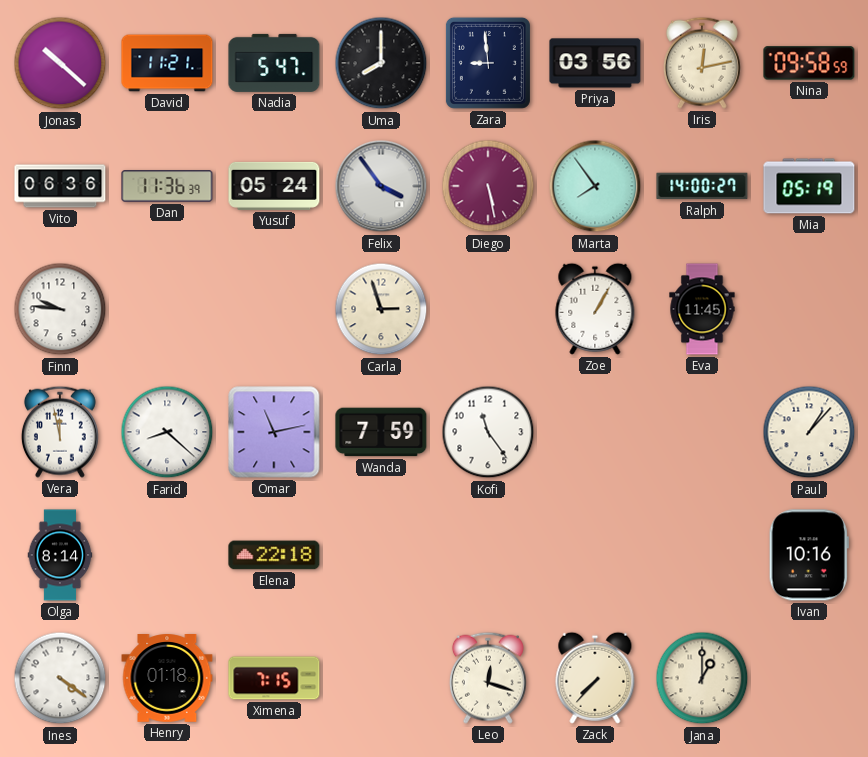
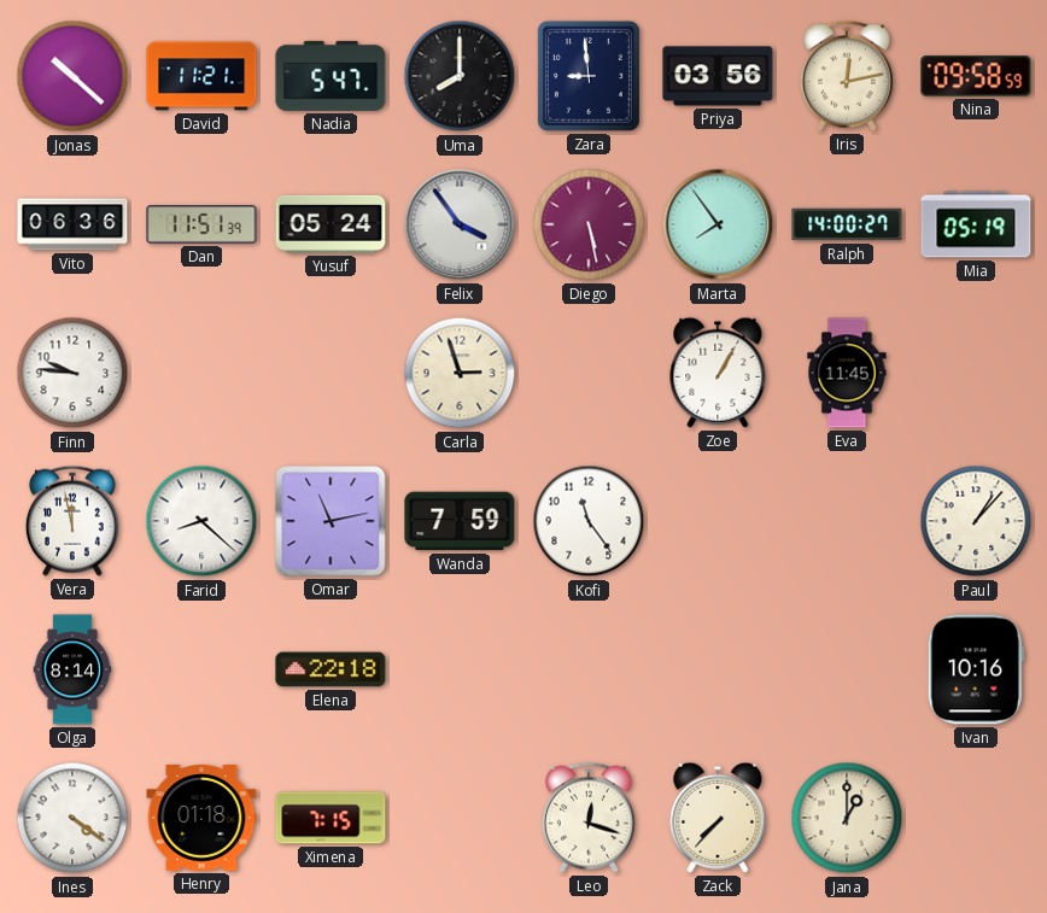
Dan: 11:36 -> 11:51
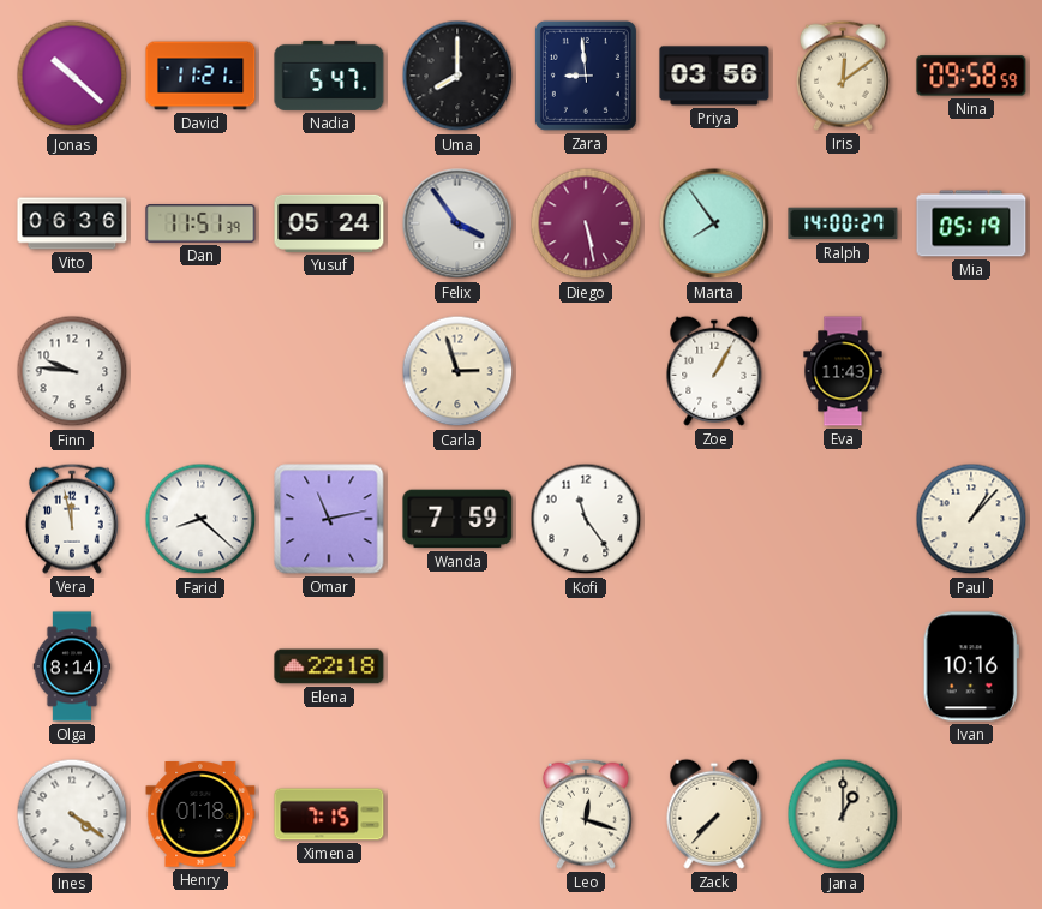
Iris: 12:13 -> 12:09
Eva: 11:45 -> 11:43
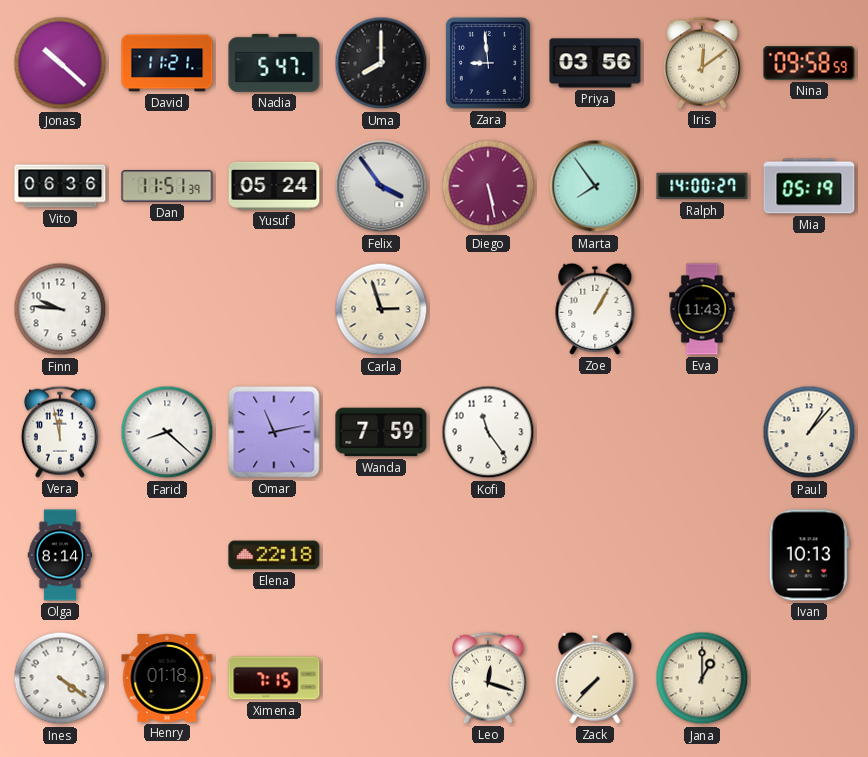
Ivan: 10:16 -> 10:13
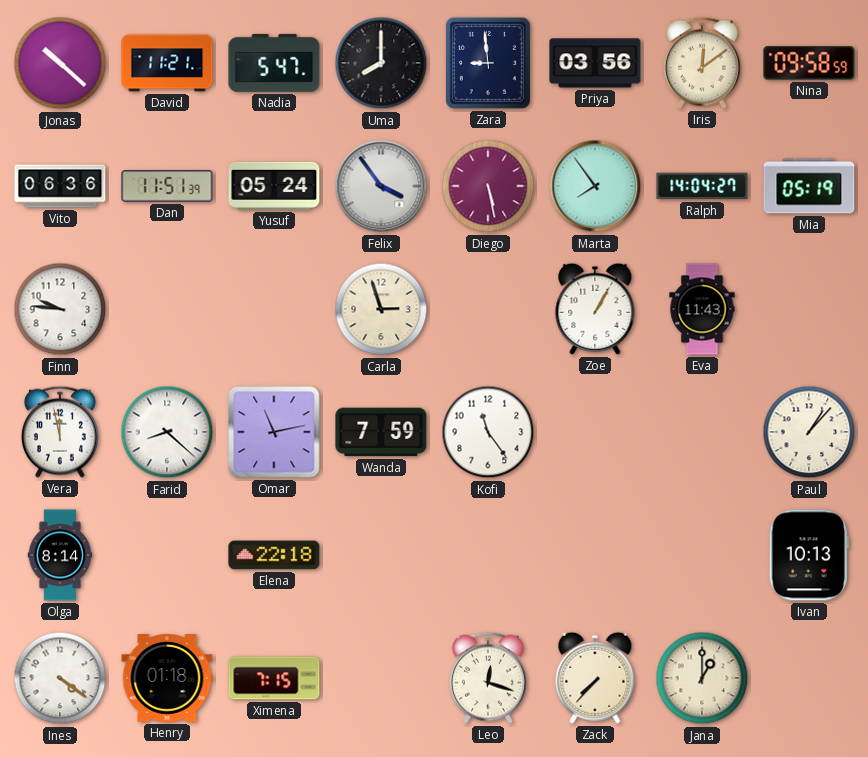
Ralph: 14:00 -> 14:04
